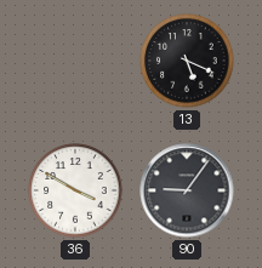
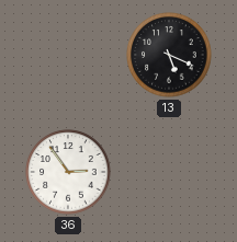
36: 3:50 -> 2:54
90: 9:06 -> none
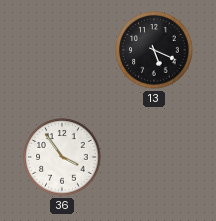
36: 2:54 -> 3:54
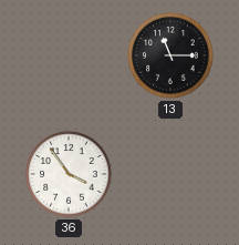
13: 5:19 -> 11:15
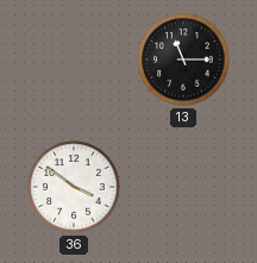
36: 3:54 -> 3:51
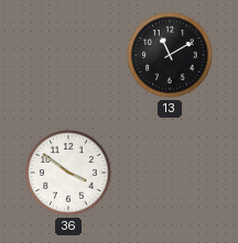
13: 11:15 -> 11:10
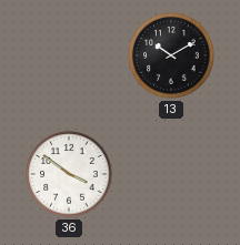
13: 11:10 -> 10:10
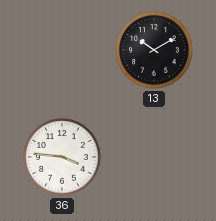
36: 3:51 -> 3:46
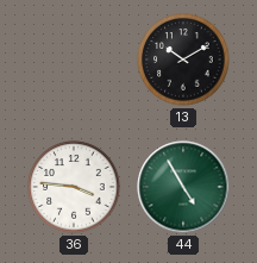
44: none -> 4:55
